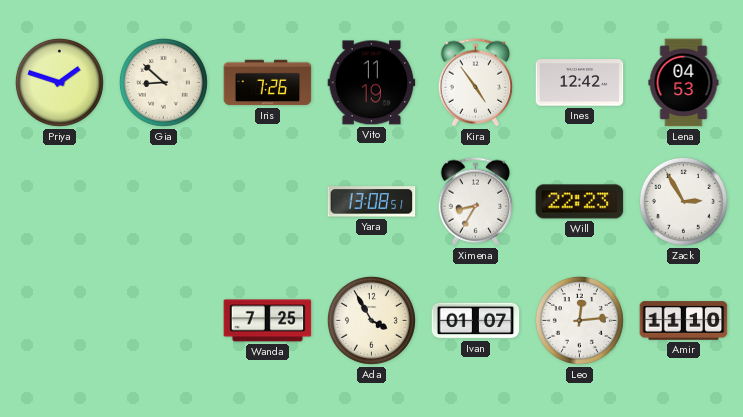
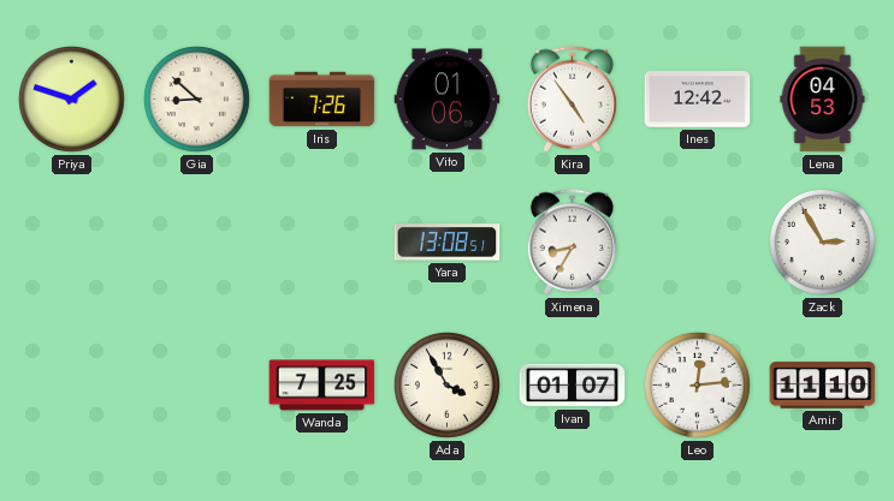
Vito: 11:19 -> 01:06
Will: 22:23 -> none
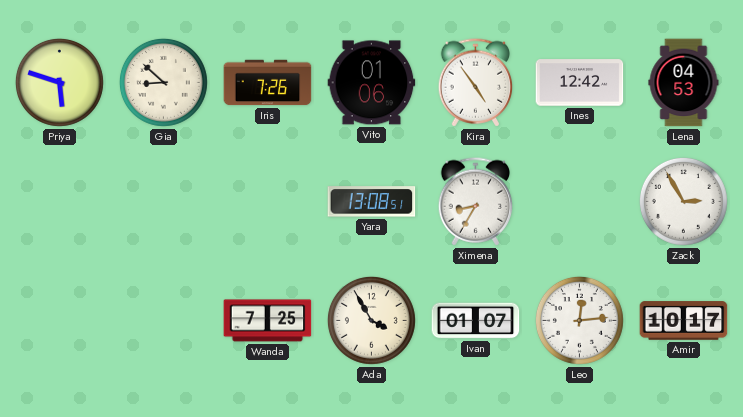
Priya: 1:48 -> 5:48
Amir: 11:10 -> 10:17
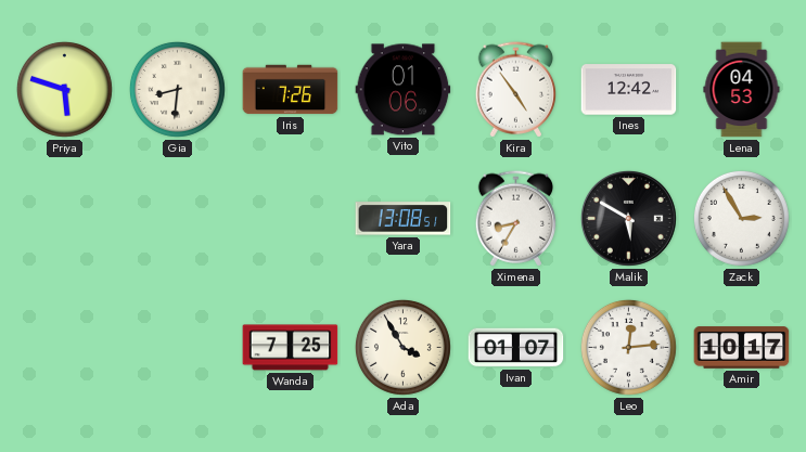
Gia: 8:52 -> 8:31
Malik: none -> 5:50
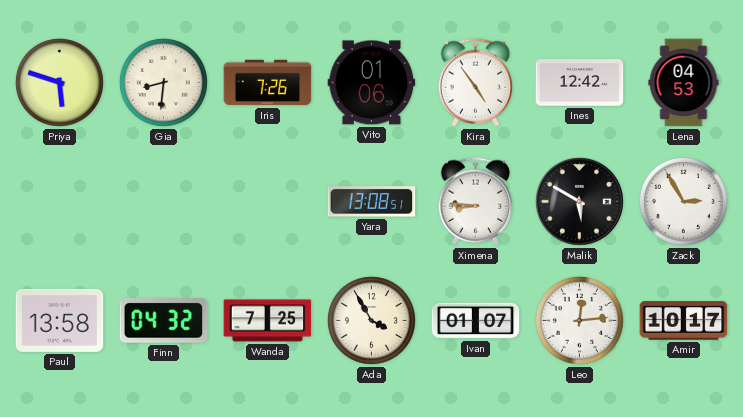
Ximena: 8:35 -> 8:46
Paul: none -> 13:58
Finn: none -> 04:32
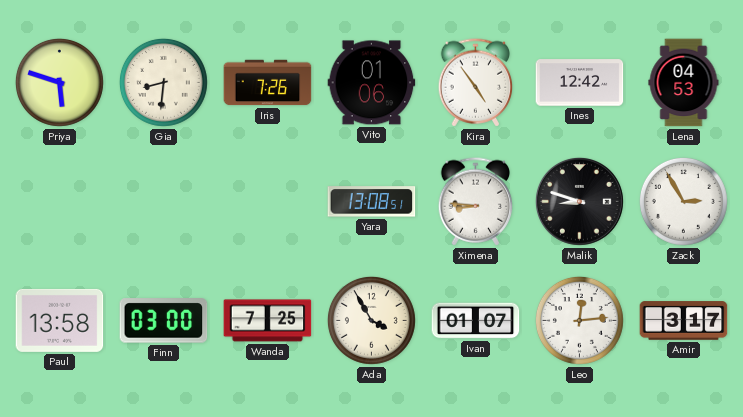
Malik: 5:50 -> 8:48
Finn: 04:32 -> 03:00
Amir: 10:17 -> 3:17
